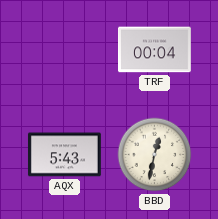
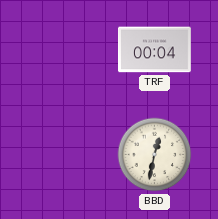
AQX: 5:43 -> none
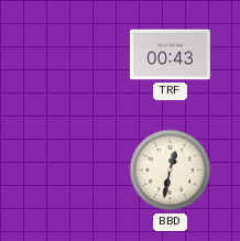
TRF: 00:04 -> 00:43
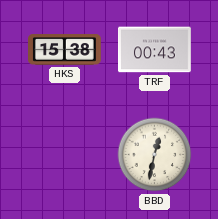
HKS: none -> 15:38
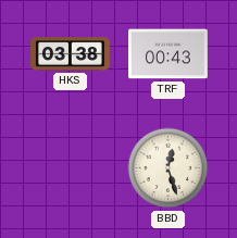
HKS: 15:38 -> 03:38
BBD: 12:32 -> 12:27
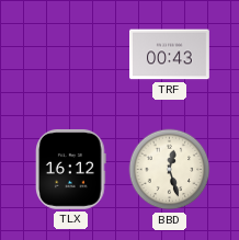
HKS: 03:38 -> none
TLX: none -> 16:12
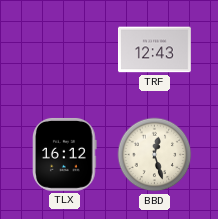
TRF: 00:43 -> 12:43
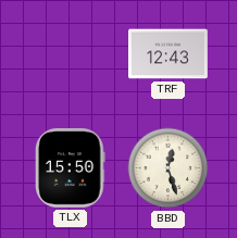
TLX: 16:12 -> 15:50
